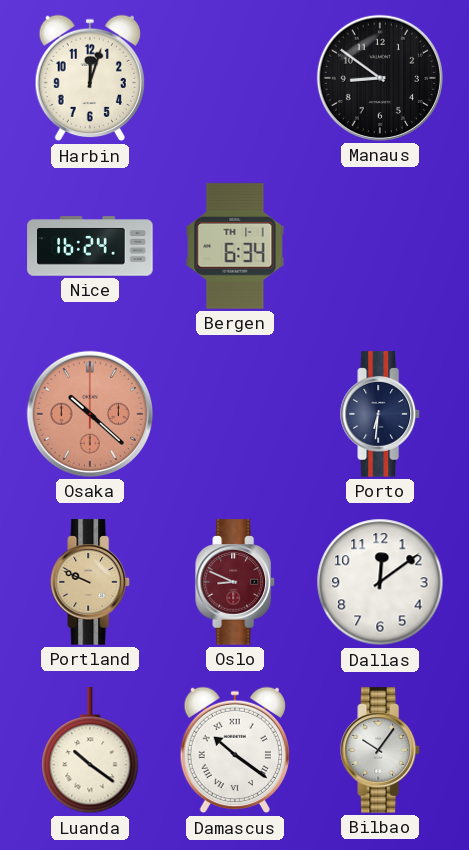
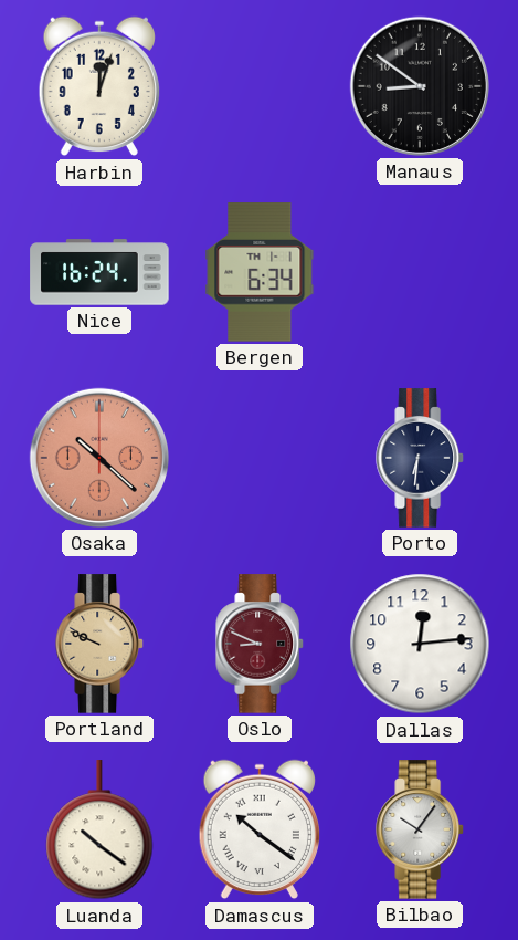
Dallas: 12:09 -> 12:14
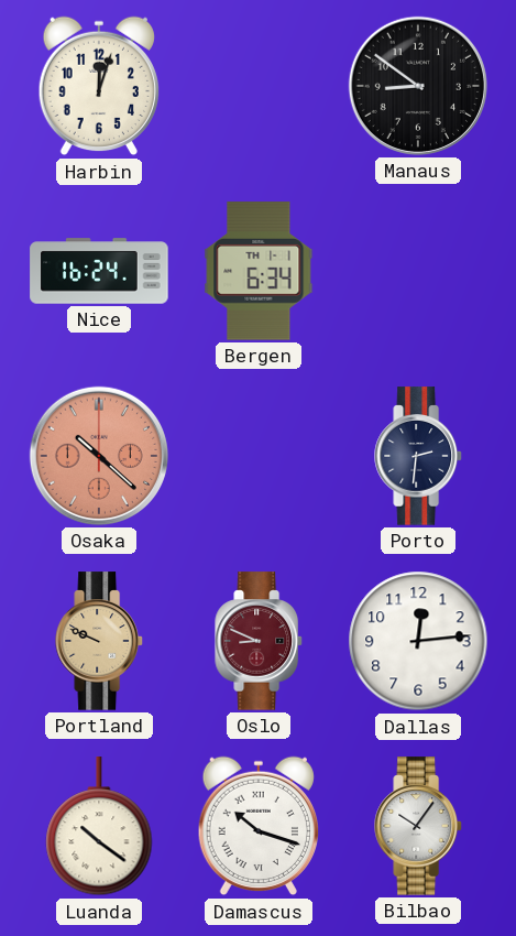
Porto: 6:31 -> 2:31
Damascus: 10:21 -> 10:18
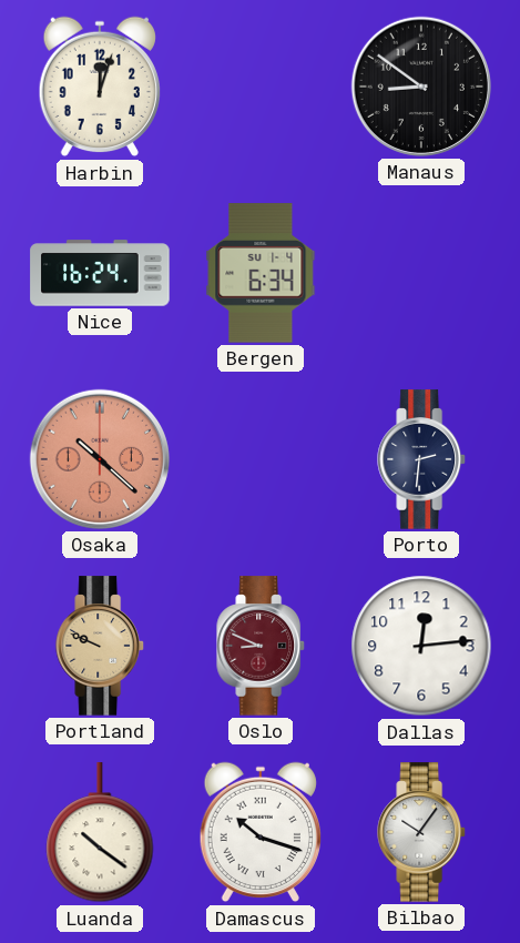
Bergen date: TH 1-1 -> SU 1-4
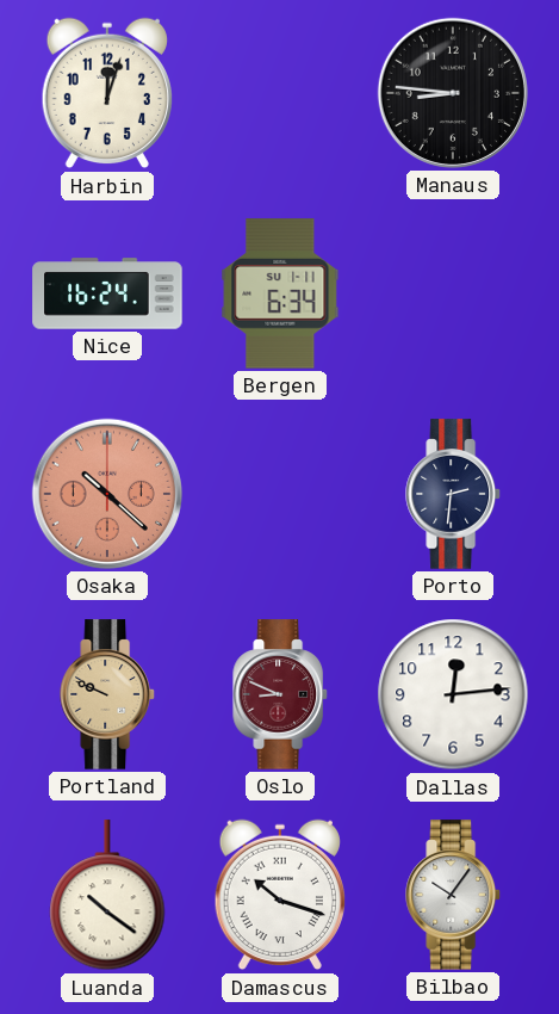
Manaus: 8:51 -> 8:46
Bergen date: SU 1-4 -> SU 1-11
